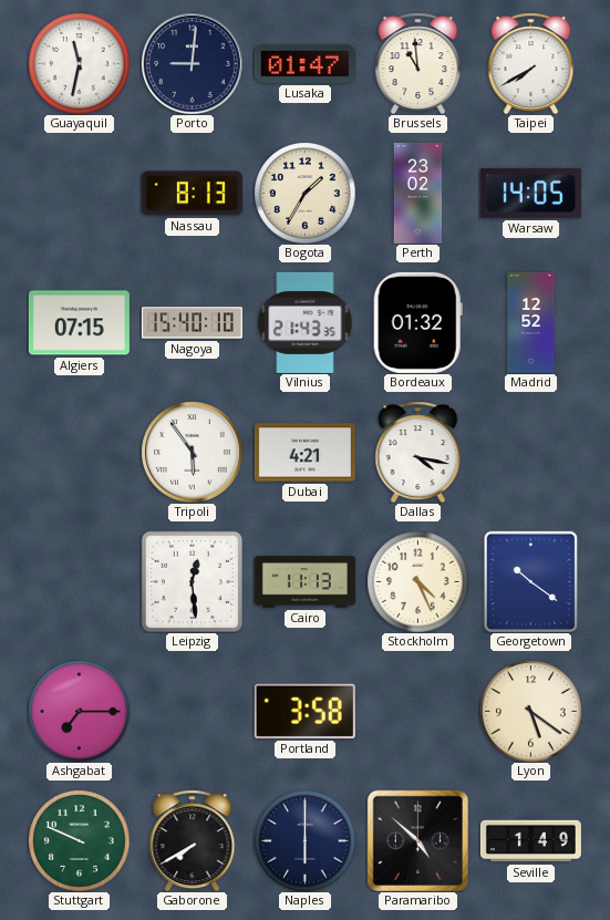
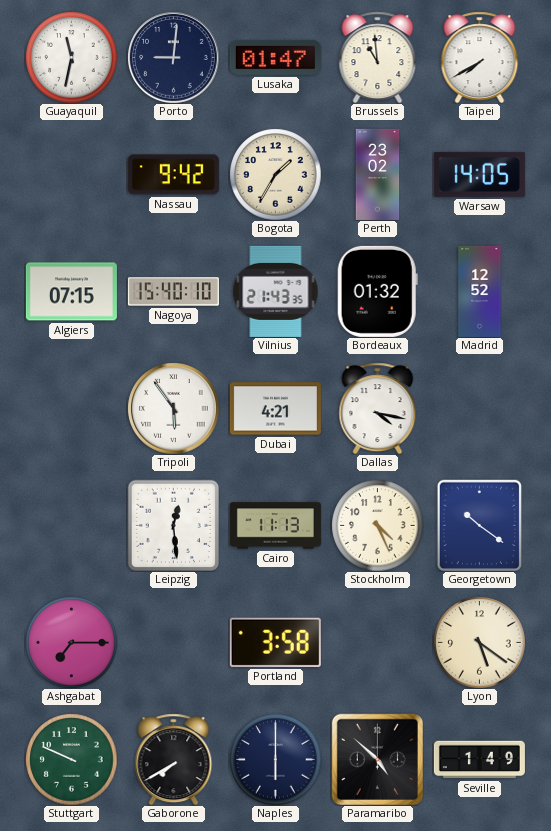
Nassau: 8:13 -> 9:42
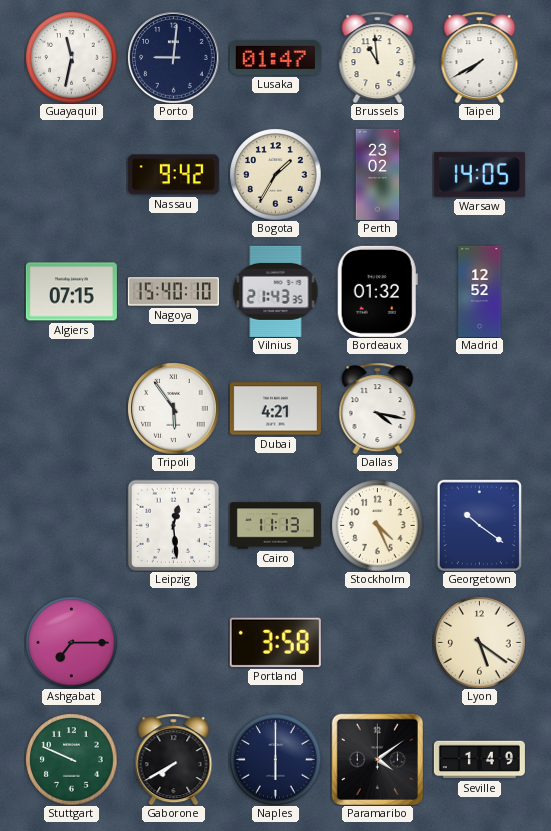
Paramaribo: 4:52 -> 4:09
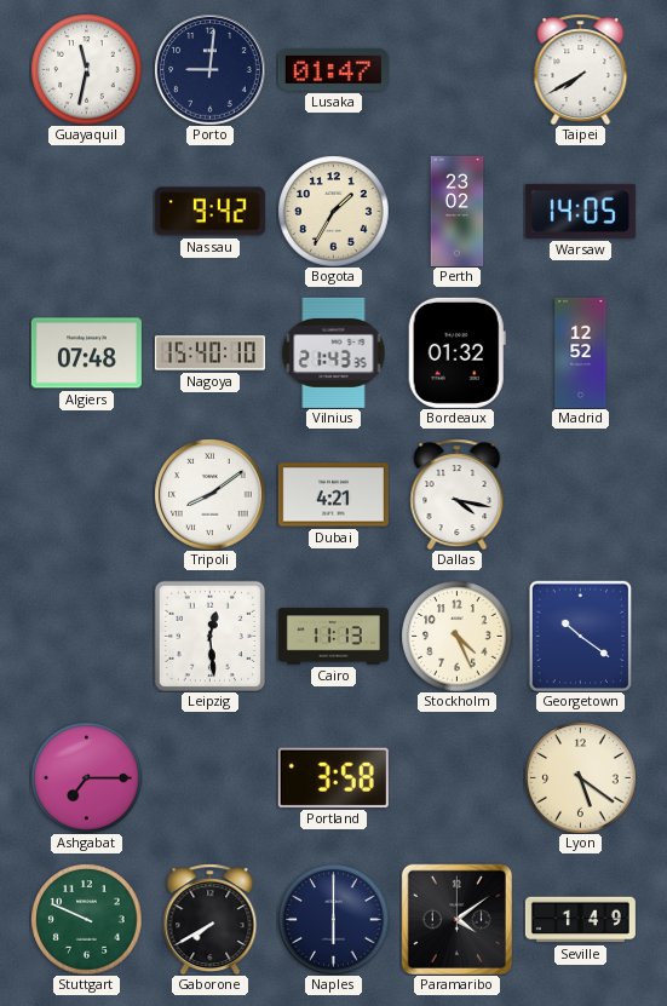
Brussels: 10:59 -> none
Algiers: 07:15 -> 07:48
Tripoli: 5:54 -> 8:09
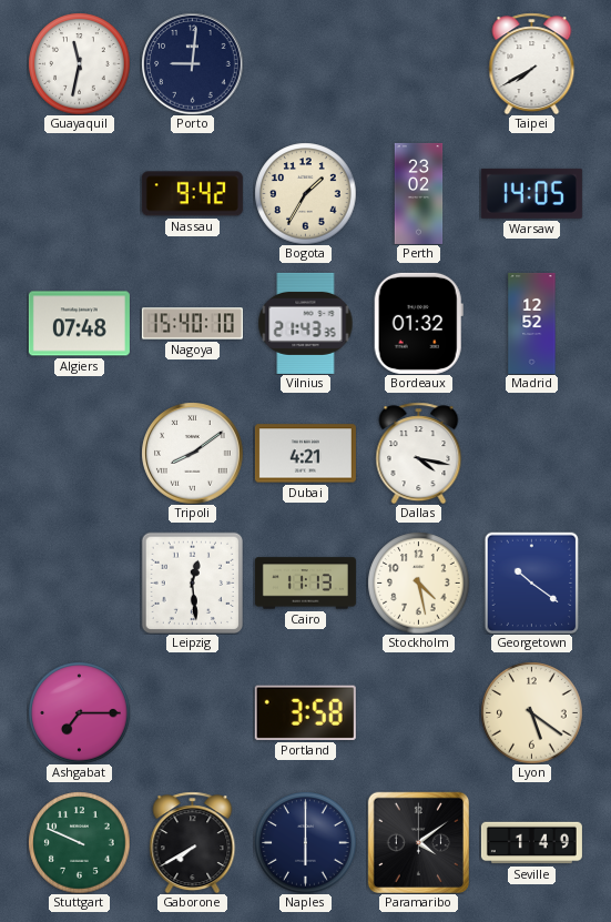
Lusaka: 01:47 -> none
Stockholm: 4:26 -> 4:28
